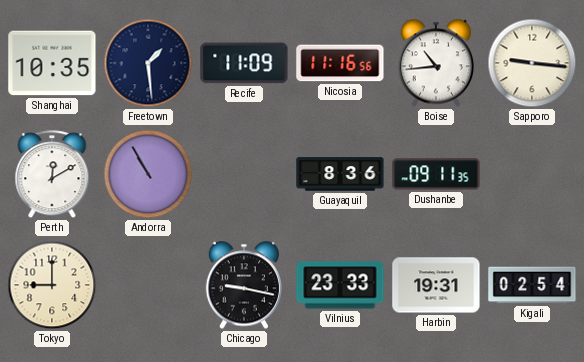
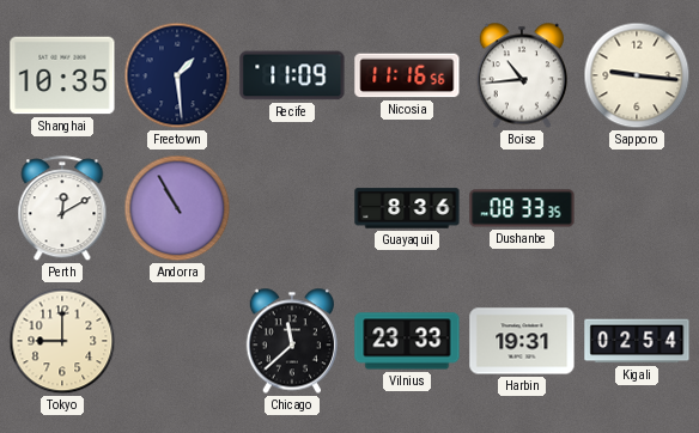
Dushanbe: 09:11 -> 08:33
Chicago: 9:17 -> 11:38
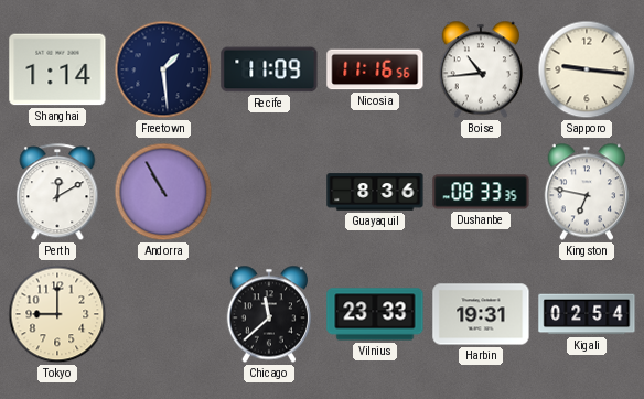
Shanghai: 10:35 -> 1:14
Kingston: none -> 6:47
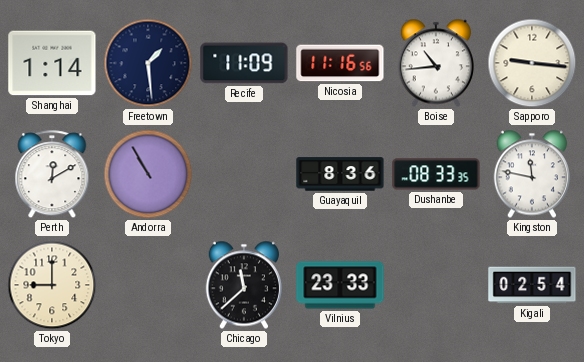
Kingston: 6:47 -> 11:47
Harbin: 19:31 -> none
